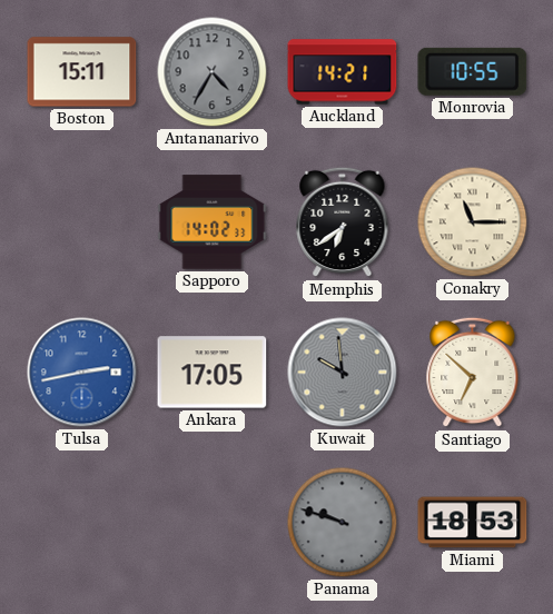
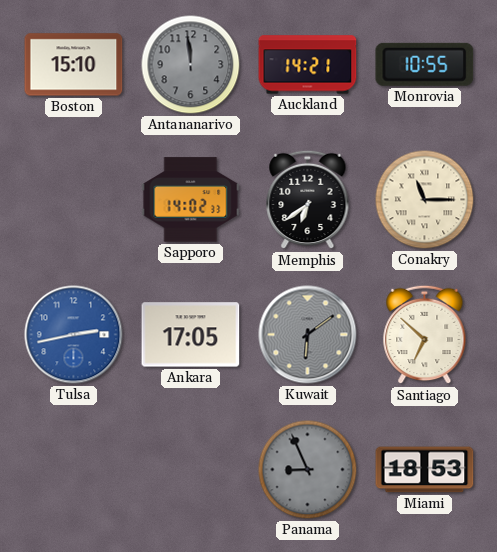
Boston: 15:11 -> 15:10
Antananarivo: 4:35 -> 11:59
Kuwait: 9:59 -> 6:09
Panama: 9:48 -> 8:56
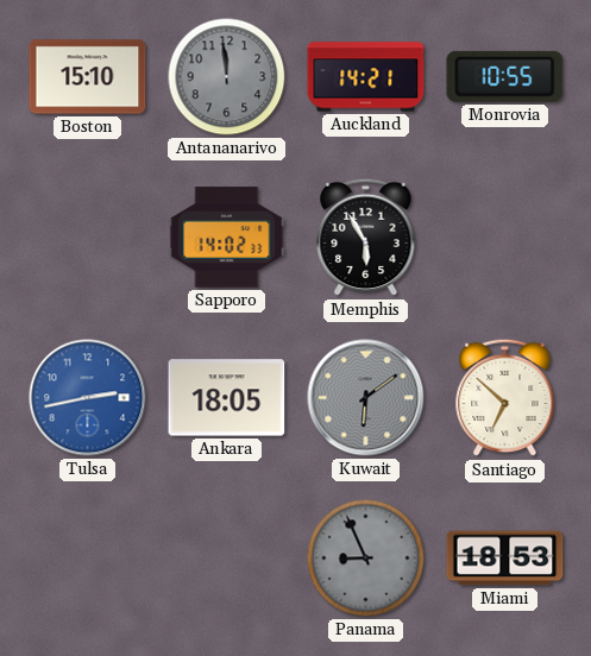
Memphis: 6:39 -> 5:55
Conakry: 11:15 -> none
Ankara: 17:05 -> 18:05
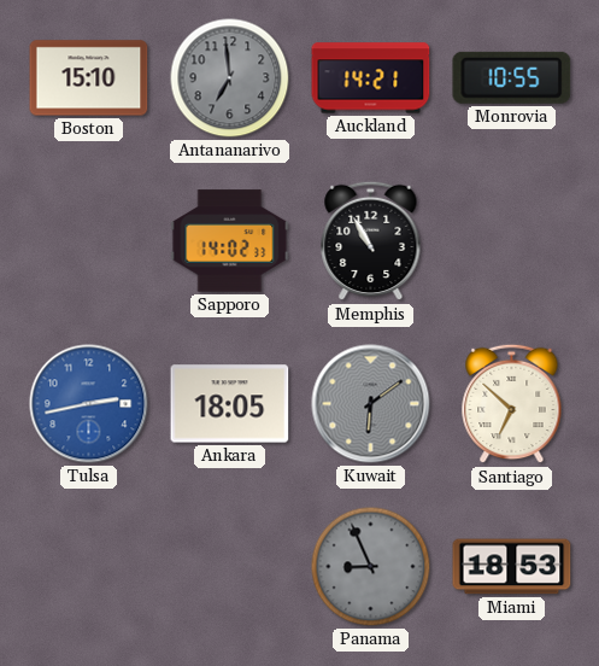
Antananarivo: 11:59 -> 6:59
Memphis: 5:55 -> 10:55
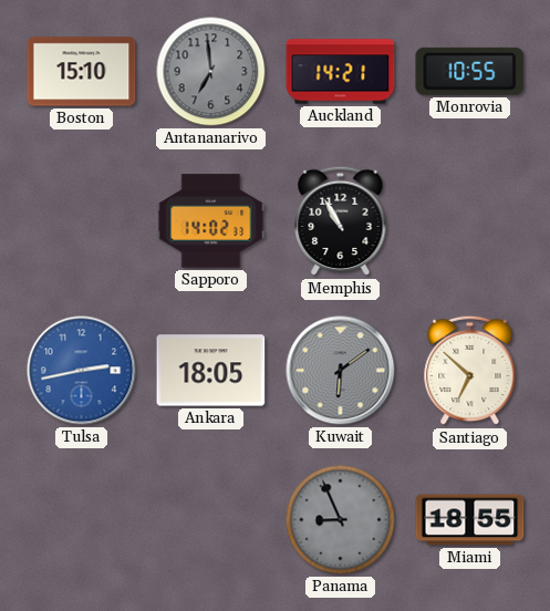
Miami: 18:53 -> 18:55
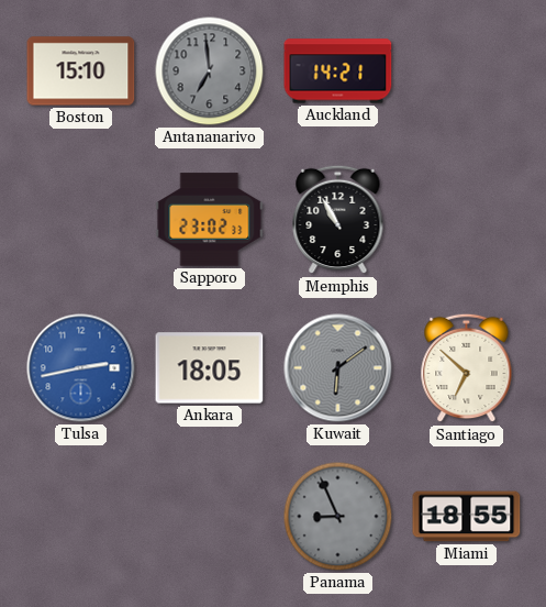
Monrovia: 10:55 -> none
Sapporo: 14:02 -> 23:02
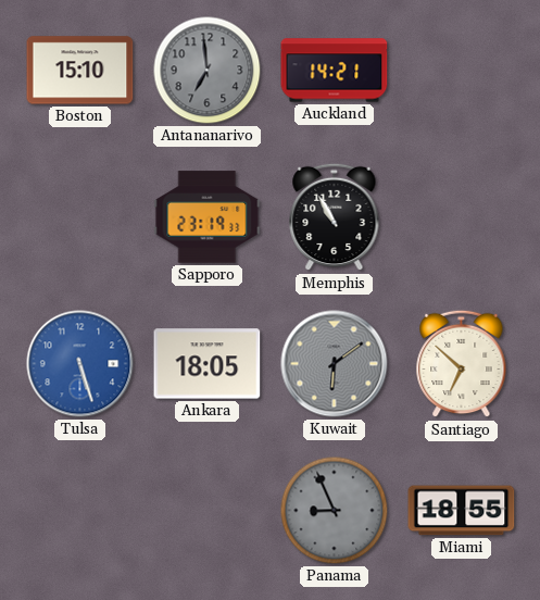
Sapporo: 23:02 -> 23:19
Tulsa: 2:43 -> 5:27
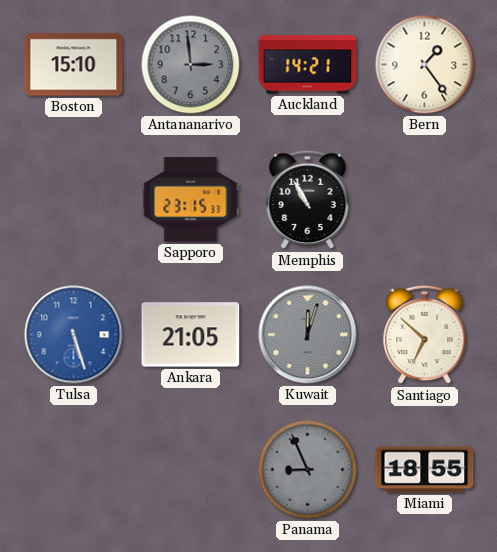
Antananarivo: 6:59 -> 2:59
Bern: none -> 1:24
Sapporo: 23:19 -> 23:15
Ankara: 18:05 -> 21:05
Kuwait: 6:09 -> 12:03
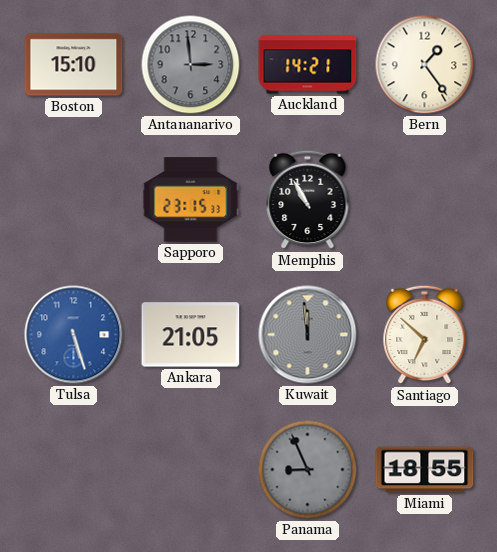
Kuwait: 12:03 -> 11:59
